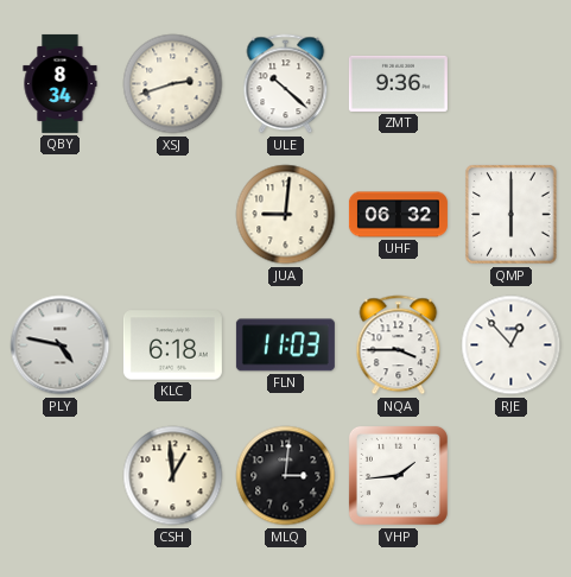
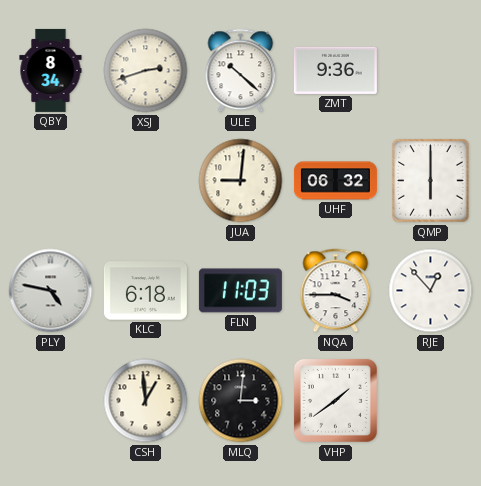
VHP: 1:44 -> 1:39
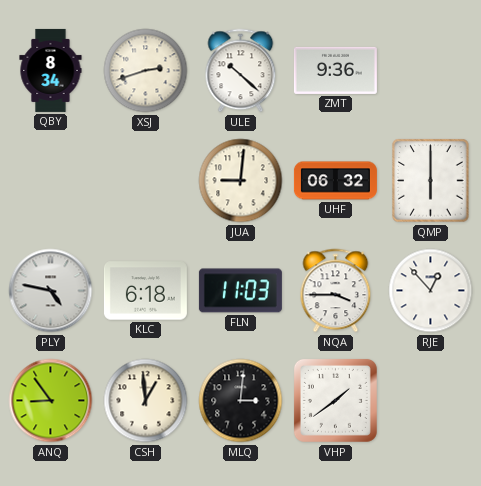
ANQ: none -> 8:54
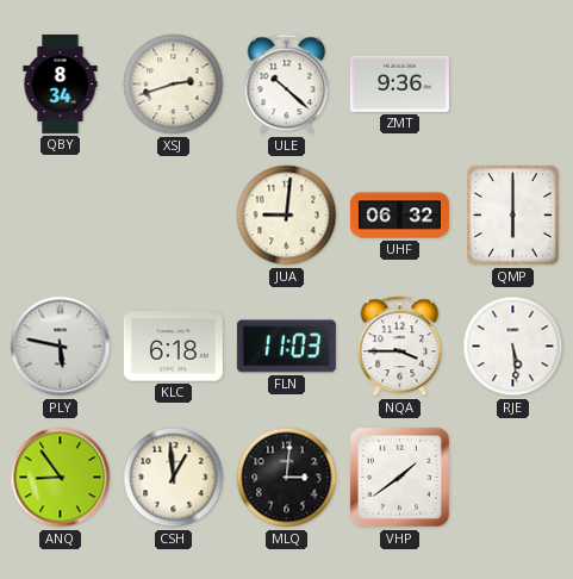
PLY: 4:47 -> 5:47
RJE: 12:53 -> 5:29
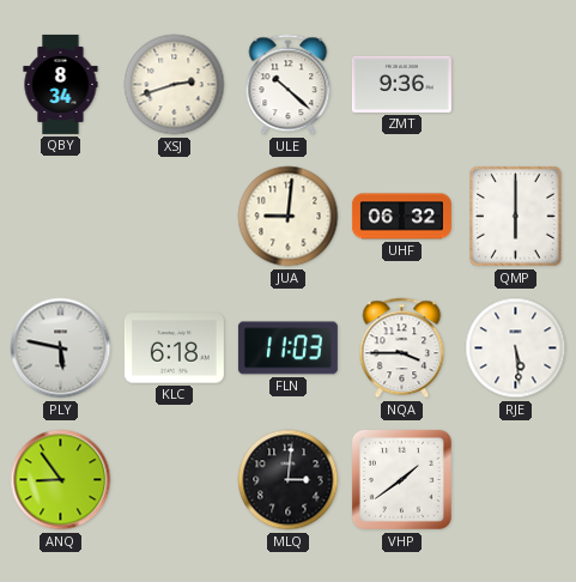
CSH: 12:59 -> none
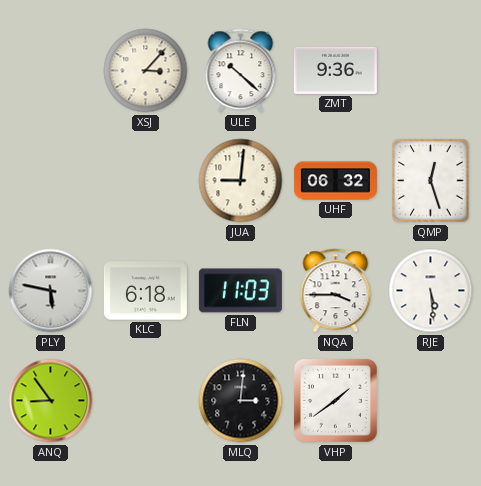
QBY: 8:34 -> none
XSJ: 2:42 -> 3:07
QMP: 6:00 -> 12:27
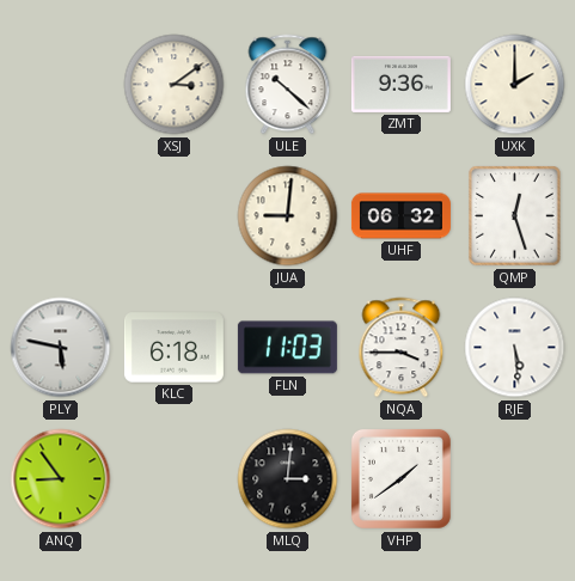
XSJ: 3:07 -> 3:09
UXK: none -> 2:00
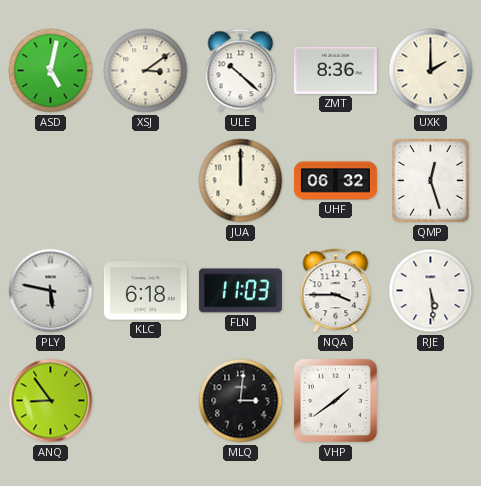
ASD: none -> 5:02
ZMT: 9:36 -> 8:36
JUA: 9:01 -> 12:00
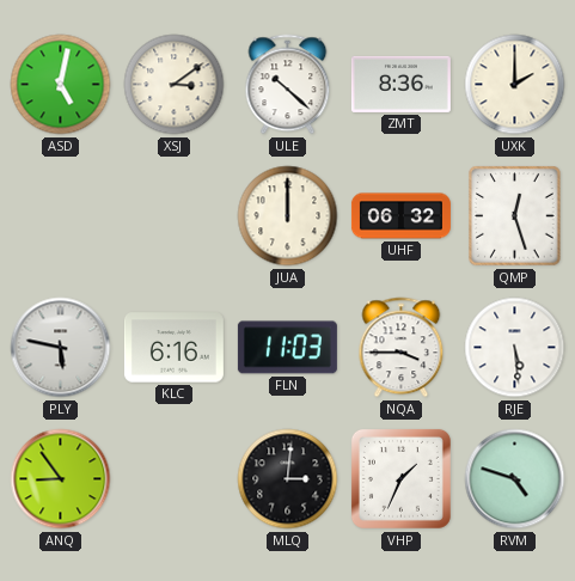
KLC: 6:18 -> 6:16
VHP: 1:39 -> 1:34
RVM: none -> 4:48
